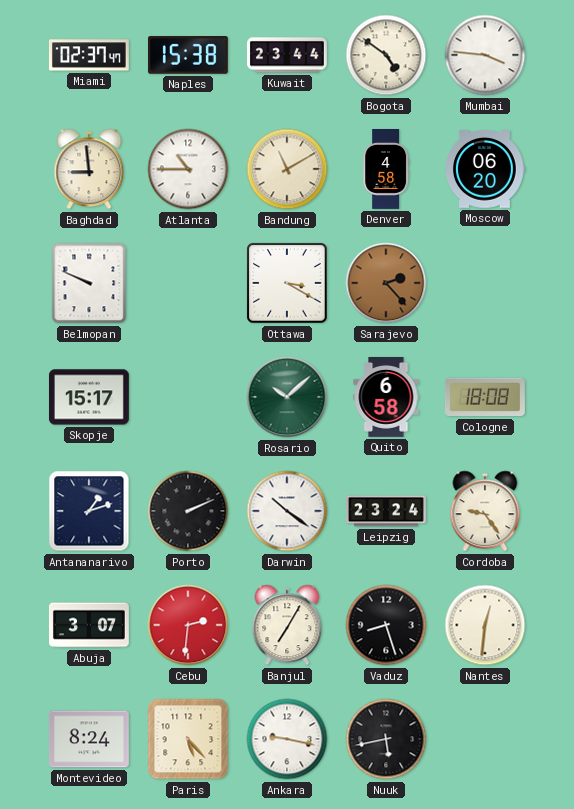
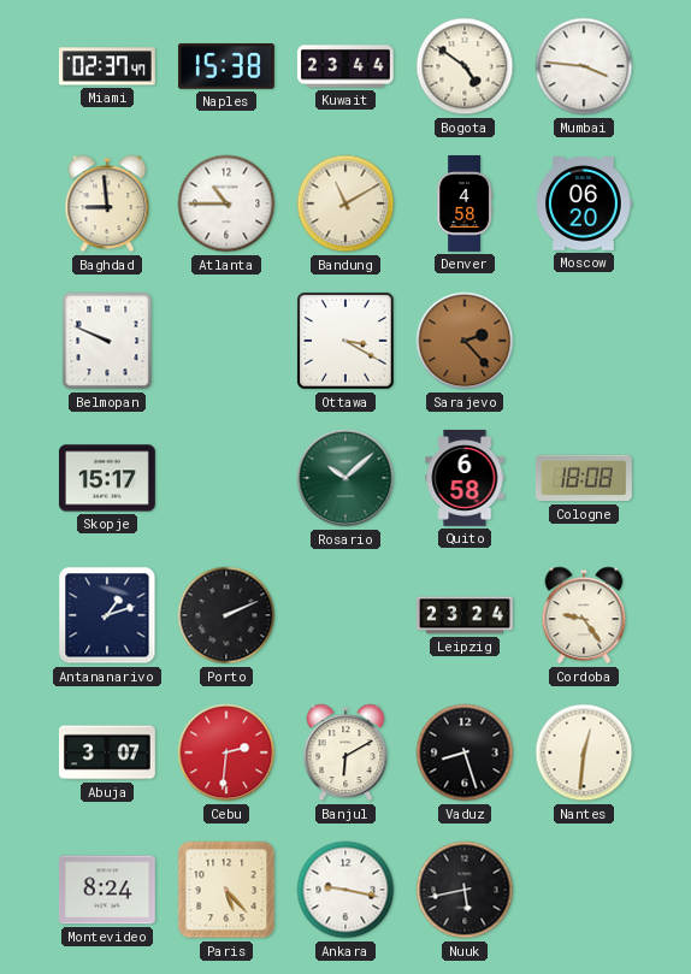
Darwin: 10:21 -> none
Banjul: 7:05 -> 6:10
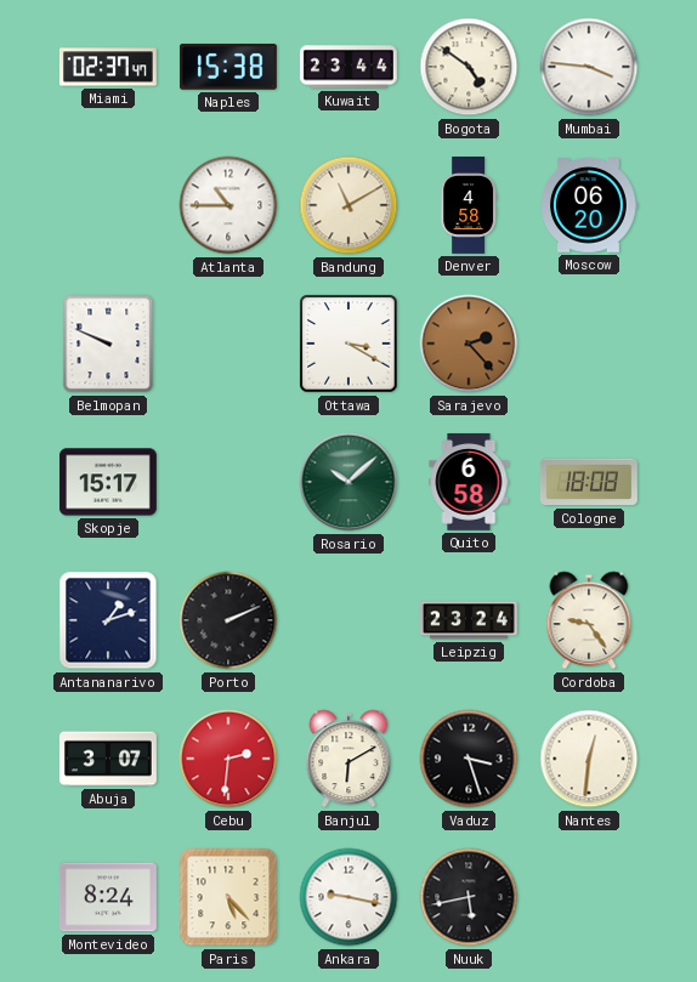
Baghdad: 8:59 -> none
Vaduz: 8:27 -> 3:27
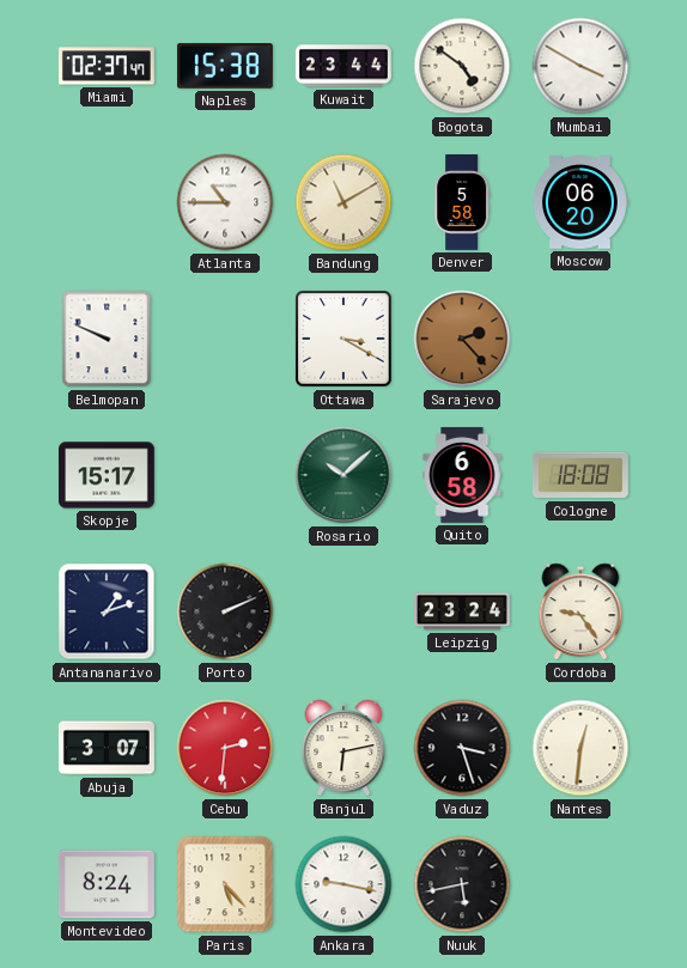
Mumbai: 3:46 -> 3:50
Denver: 4:58 -> 5:58
Banjul: 6:10 -> 6:13
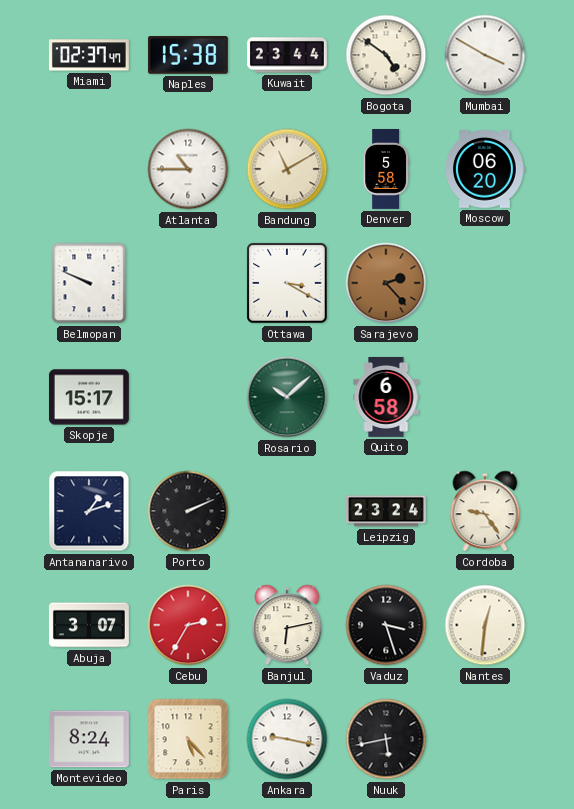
Cologne: 18:08 -> none
Cebu: 2:31 -> 2:35
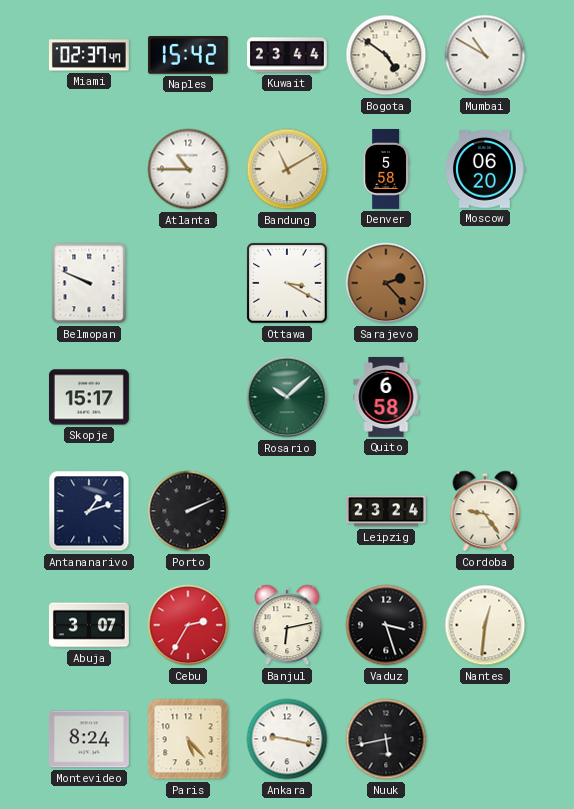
Naples: 15:38 -> 15:42
Mumbai: 3:50 -> 10:50
